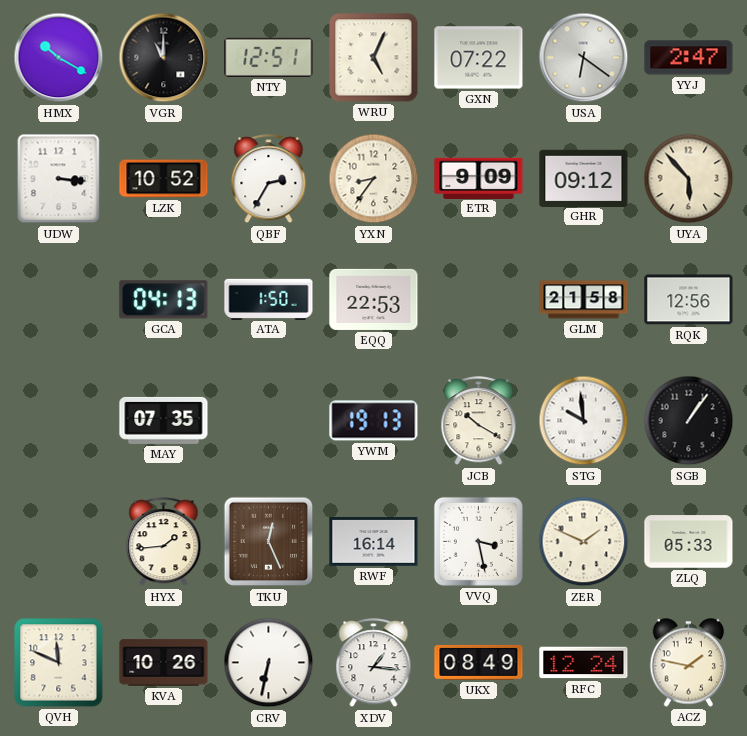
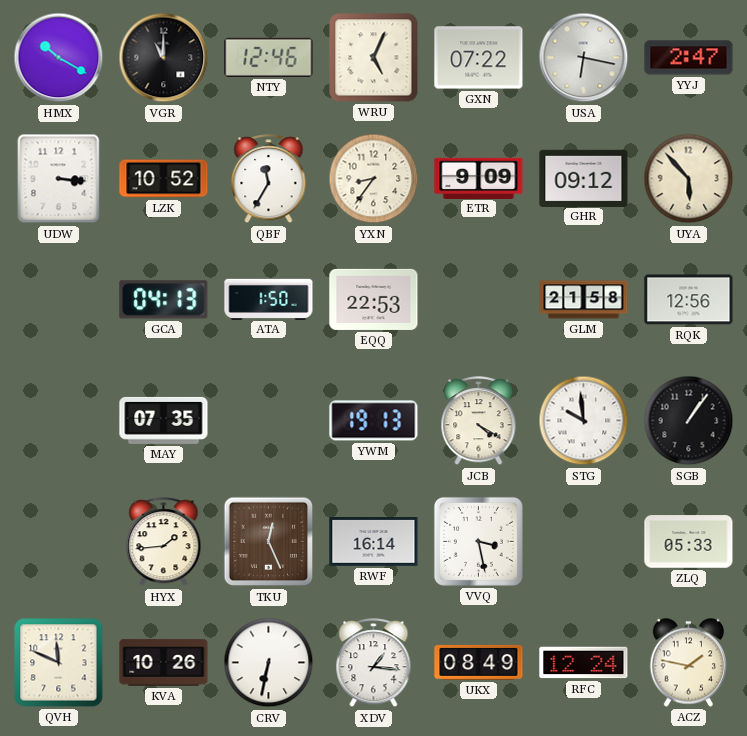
NTY: 12:51 -> 12:46
USA: 6:21 -> 6:17
QBF: 2:35 -> 11:35
JCB: 10:20 -> 4:20
ZER: 1:49 -> none
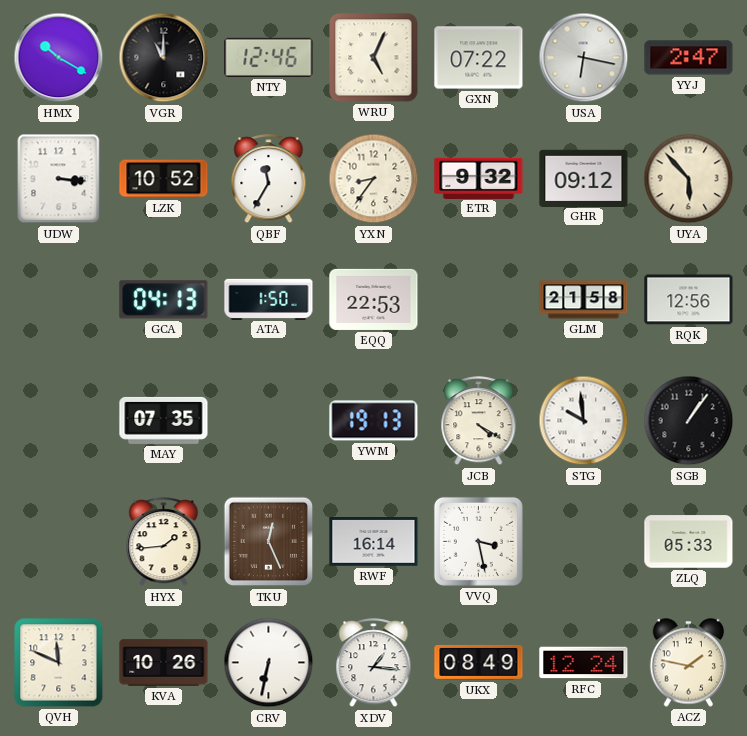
ETR: 9:09 -> 9:32
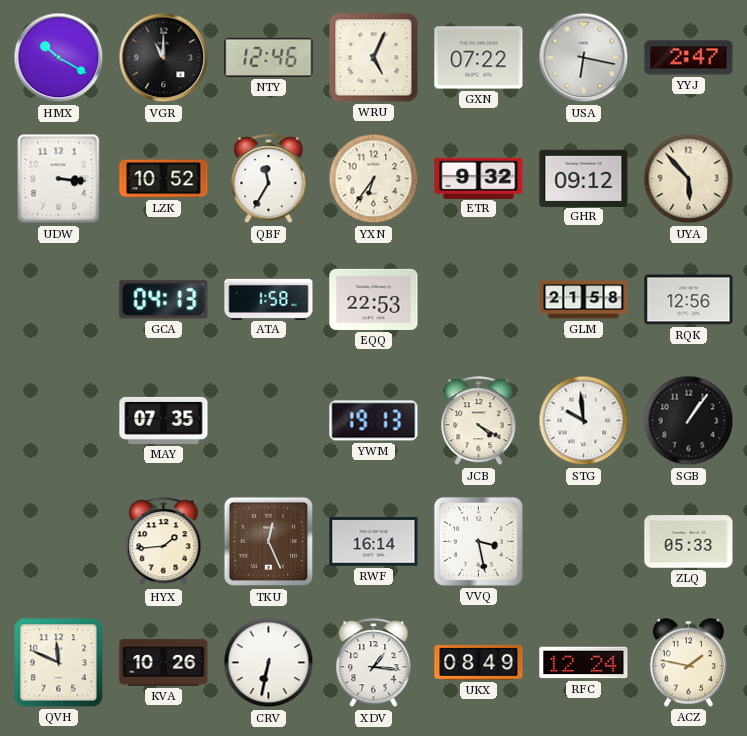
YXN: 8:36 -> 6:36
ATA: 1:50 -> 1:58
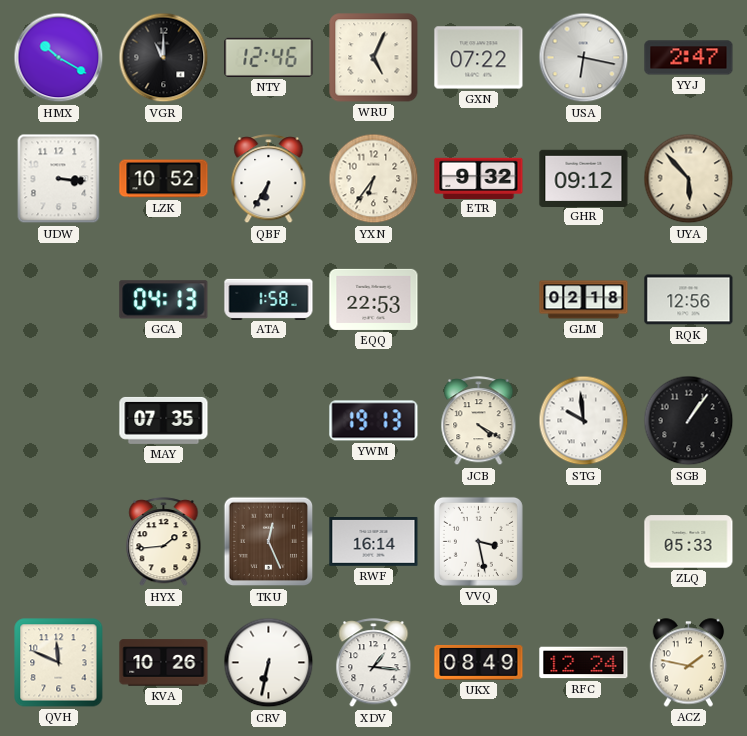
QBF: 11:35 -> 6:35
GLM: 21:58 -> 02:18
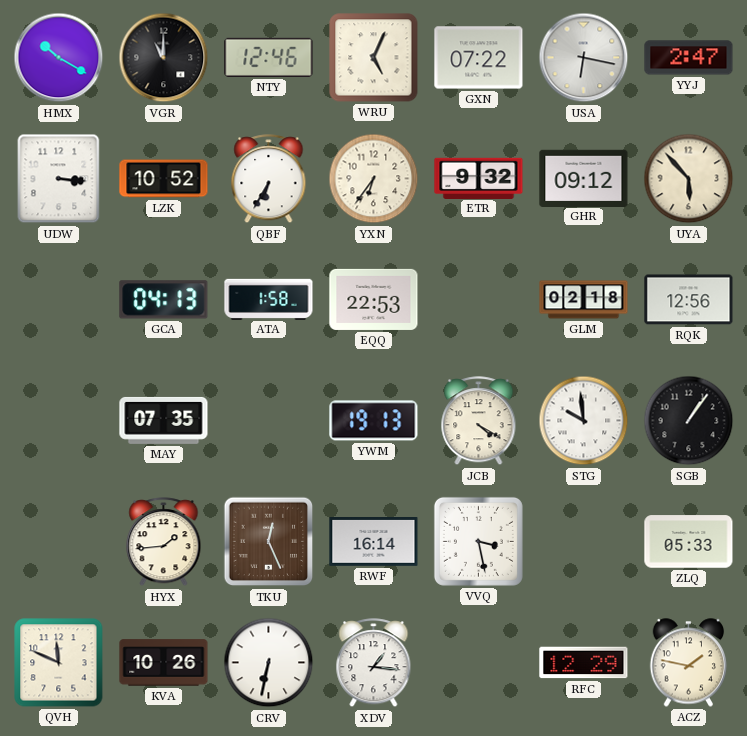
UKX: 08:49 -> none
RFC: 12:24 -> 12:29
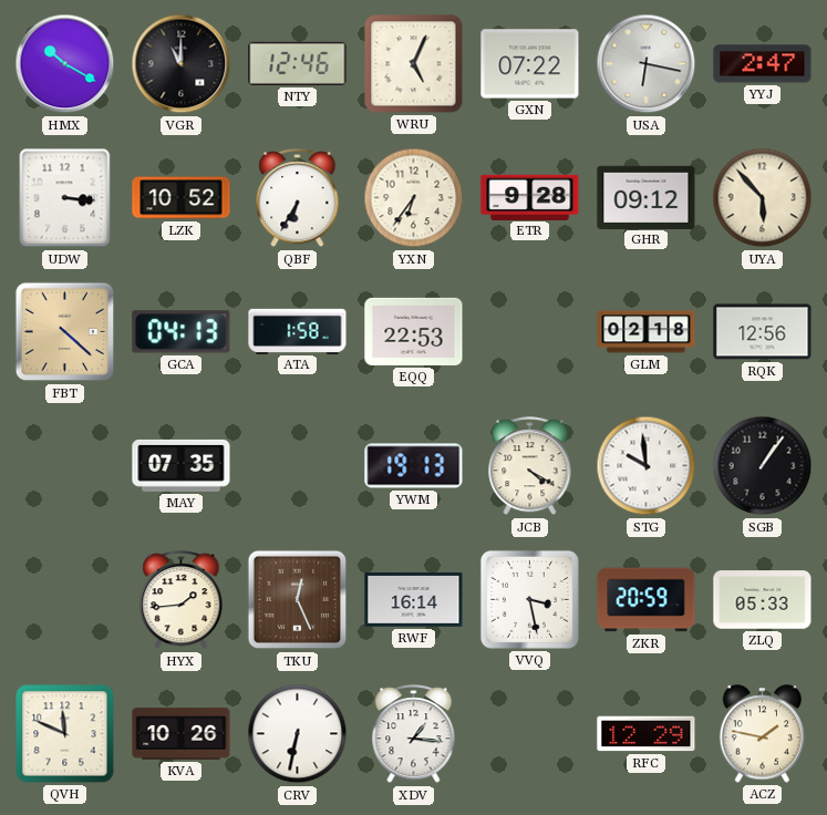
ETR: 9:32 -> 9:28
FBT: none -> 4:22
ZKR: none -> 20:59
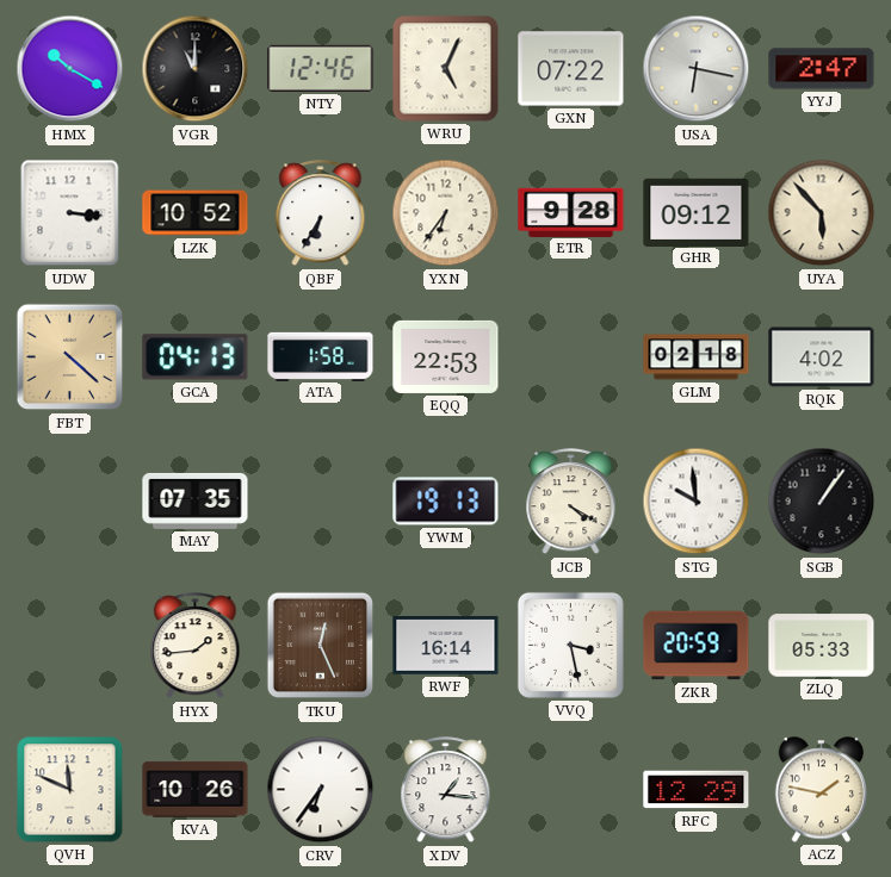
RQK: 12:56 -> 4:02
CRV: 6:32 -> 6:36
